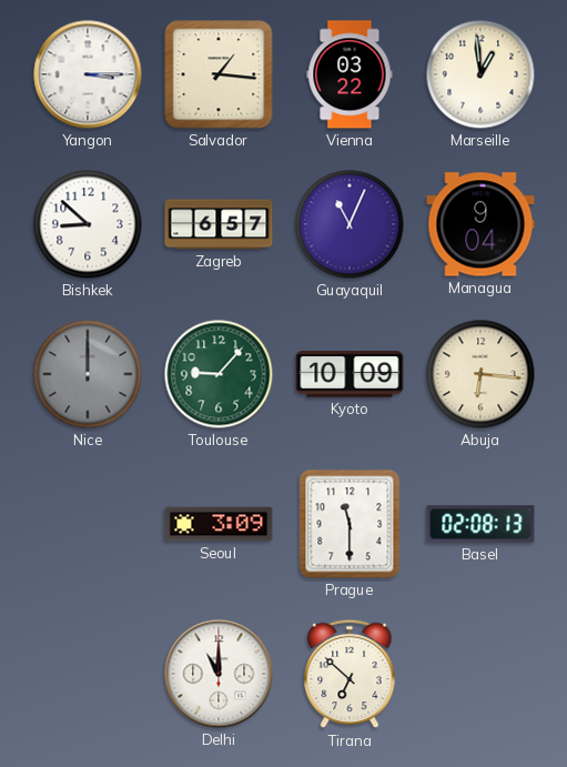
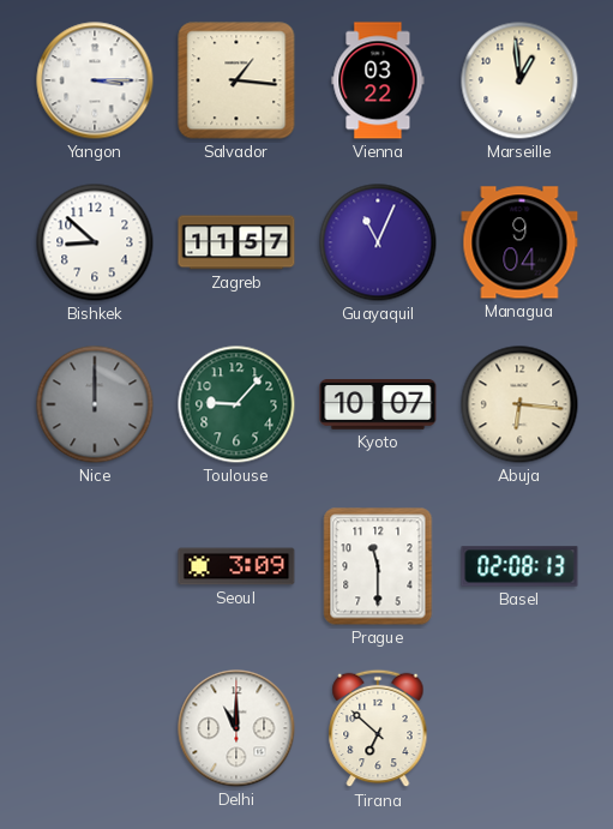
Zagreb: 6:57 -> 11:57
Kyoto: 10:09 -> 10:07
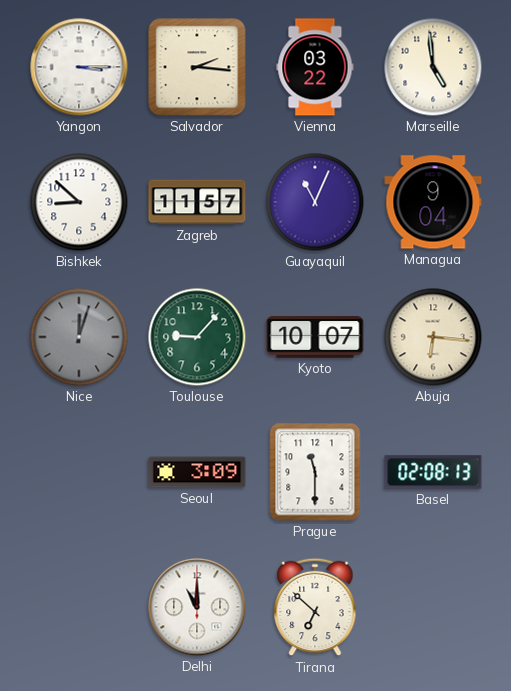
Salvador: 1:16 -> 2:16
Marseille: 12:59 -> 4:59
Nice: 12:00 -> 12:03
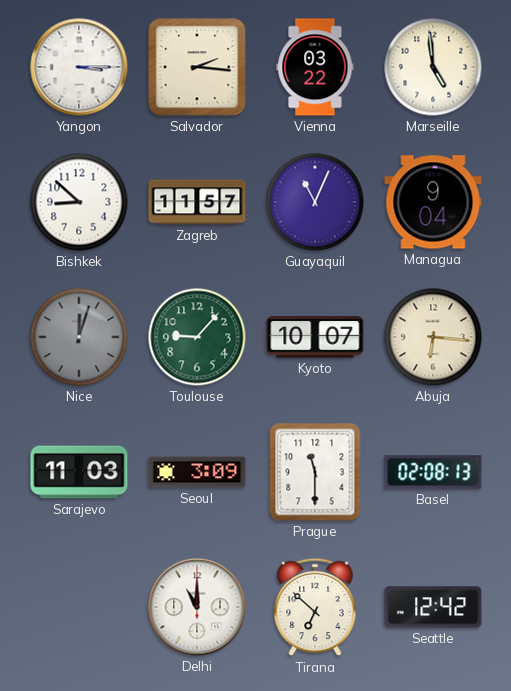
Sarajevo: none -> 11:03
Seattle: none -> 12:42
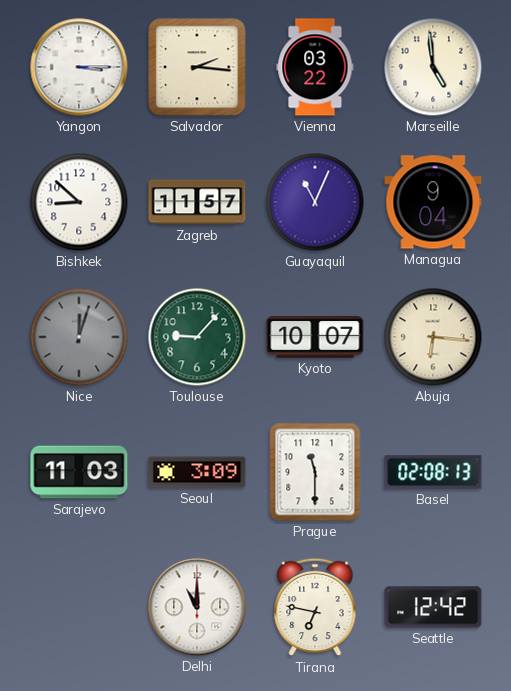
Tirana: 6:52 -> 6:47
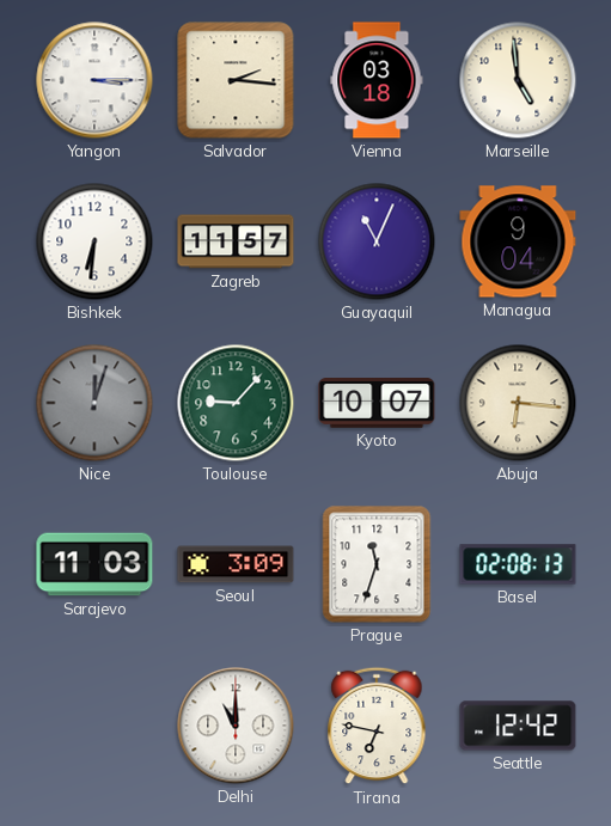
Vienna: 03:22 -> 03:18
Bishkek: 8:52 -> 6:31
Prague: 11:30 -> 11:33
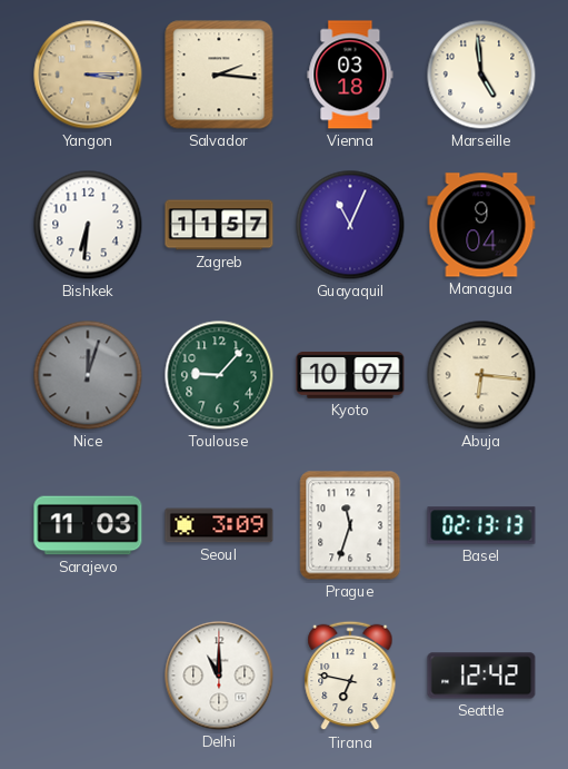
Yangon dial: white -> champagne
Basel: 02:08 -> 02:13
